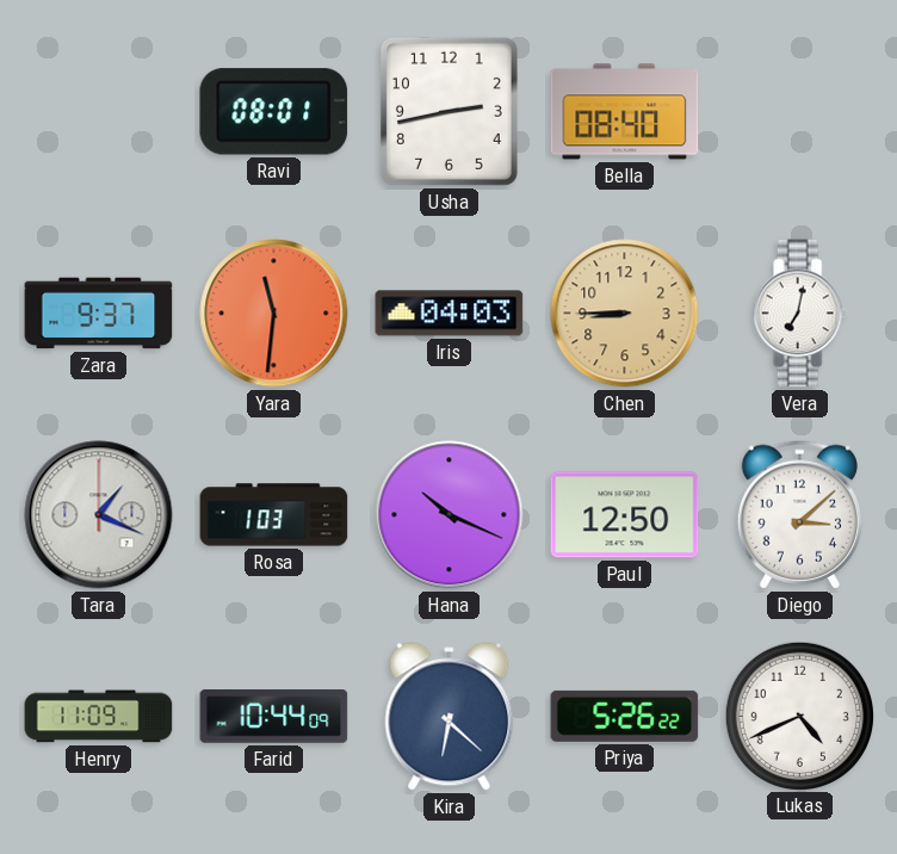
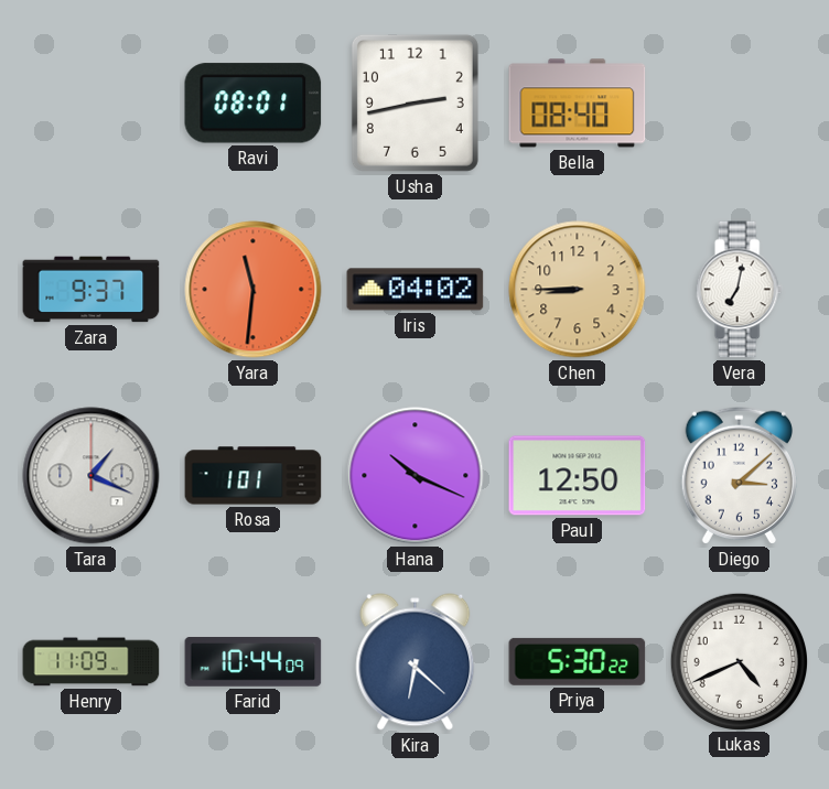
Iris: 04:03 -> 04:02
Rosa: 1:03 -> 1:01
Priya: 5:26 -> 5:30
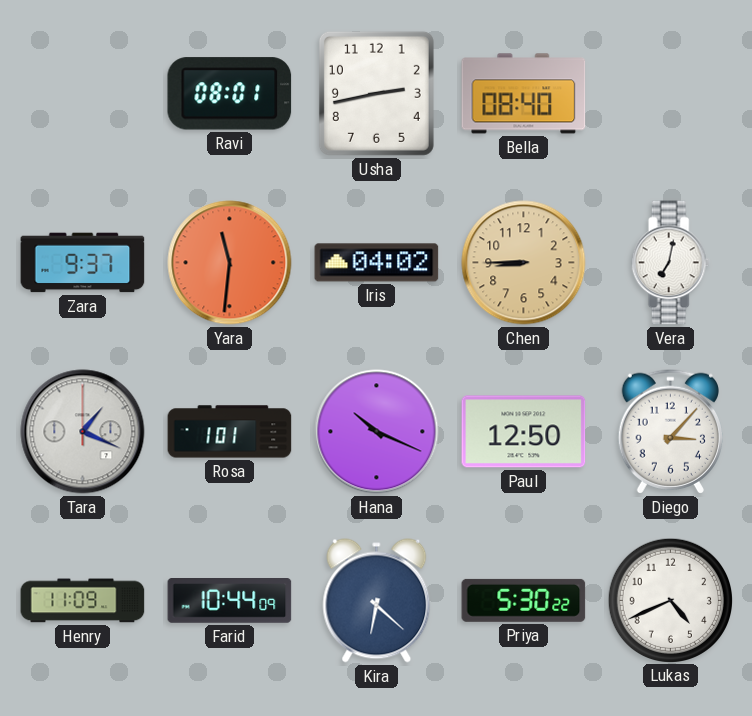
Diego: 3:08 -> 3:07
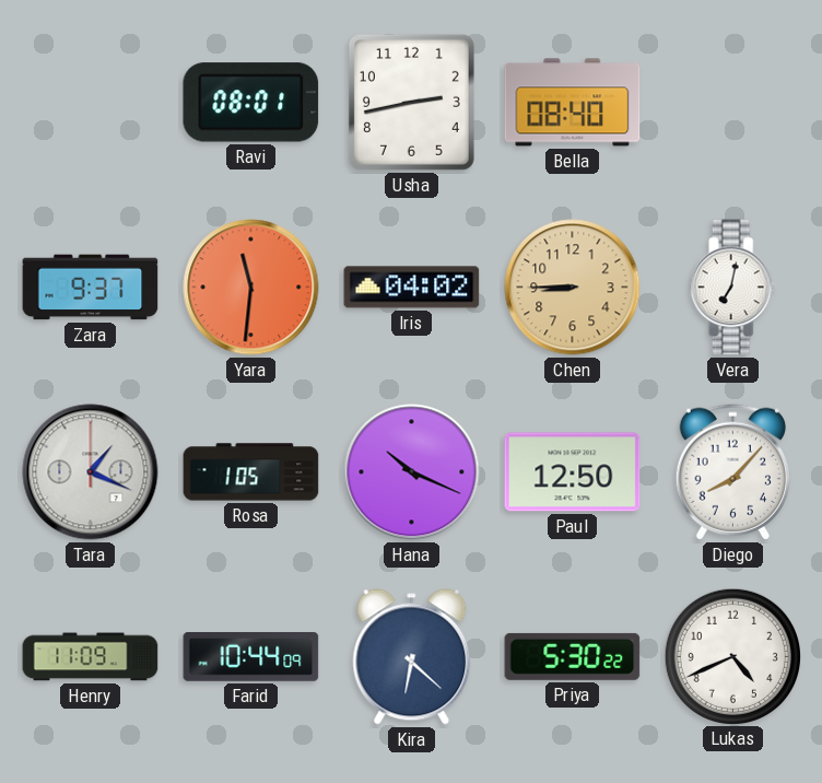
Rosa: 1:01 -> 1:05
Diego: 3:07 -> 8:07
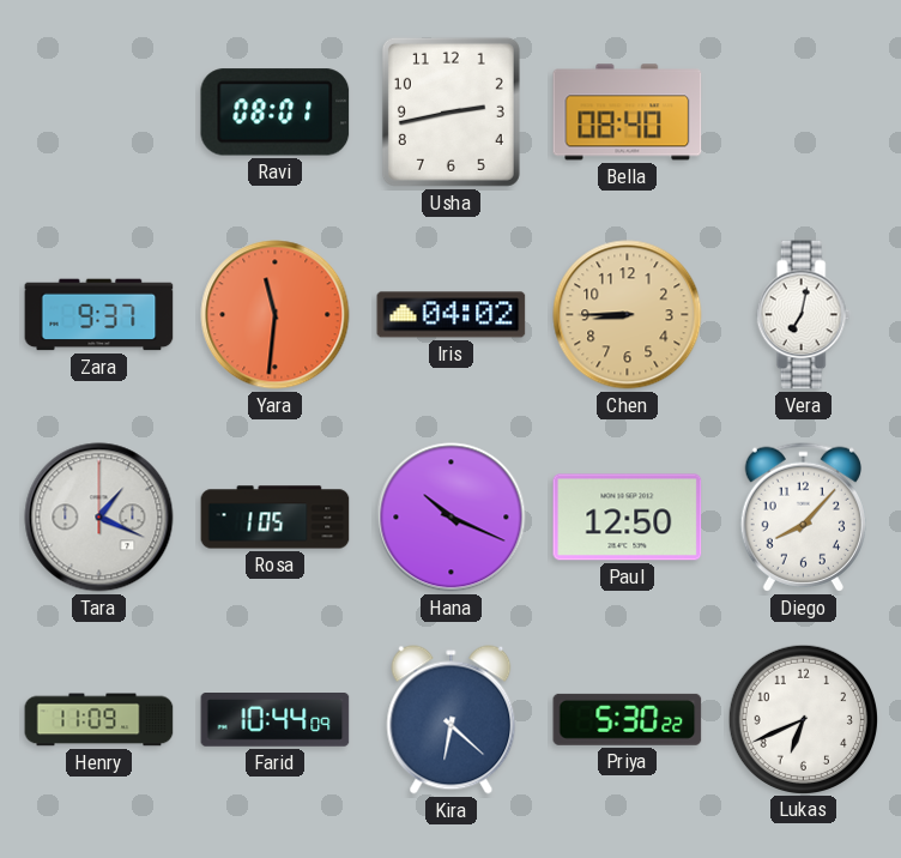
Lukas: 4:41 -> 6:41
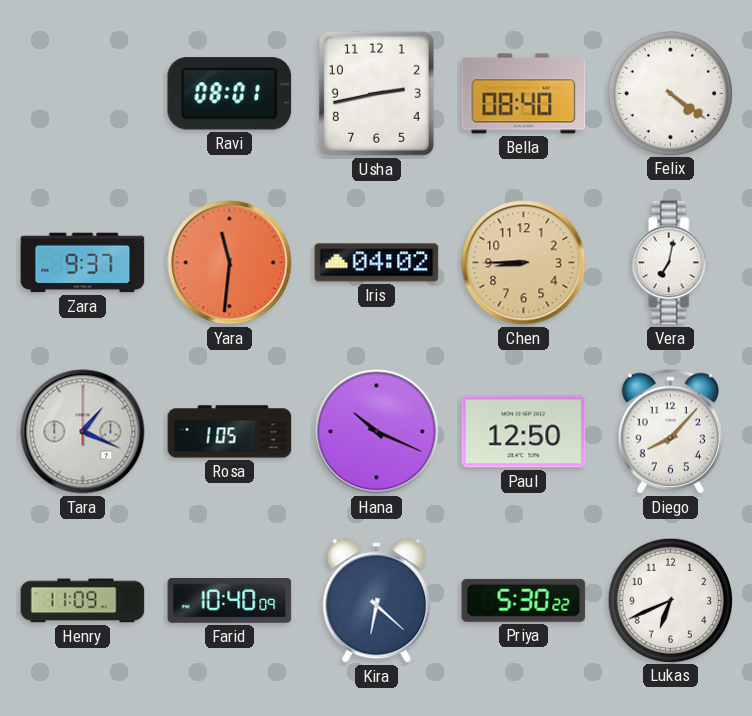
Felix: none -> 4:21
Farid: 10:44 -> 10:40
